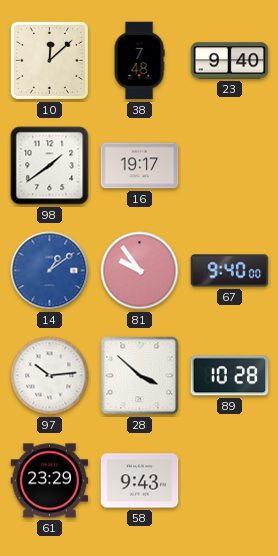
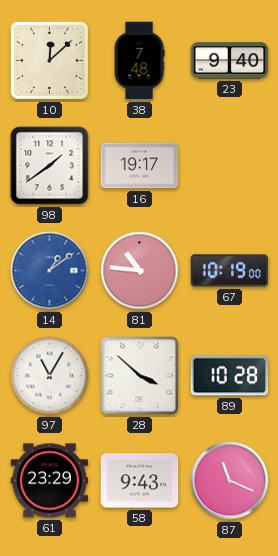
81: 9:54 -> 10:46
67: 9:40 -> 10:19
97: 10:14 -> 11:05
87: none -> 11:19
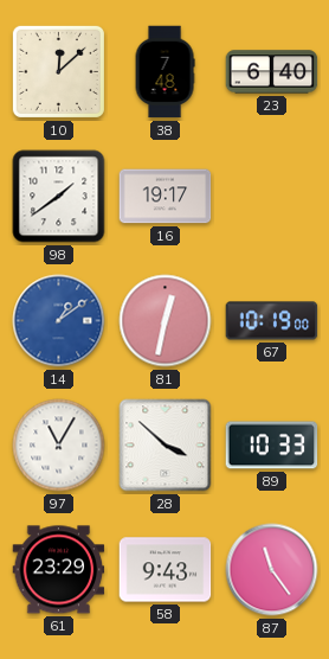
23: 9:40 -> 6:40
81: 10:46 -> 12:32
89: 10:28 -> 10:33
87: 11:19 -> 11:24
